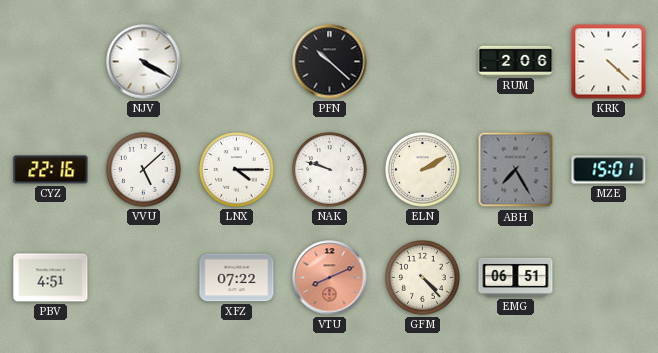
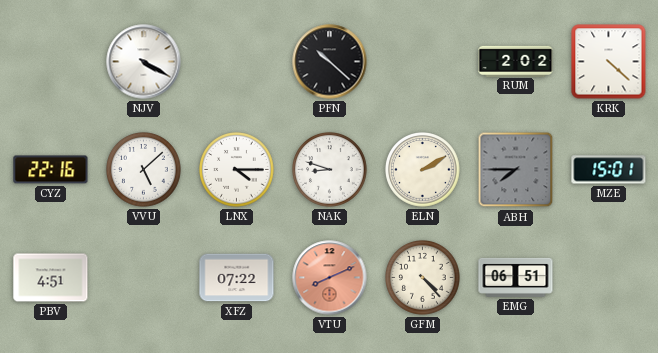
RUM: 2:06 -> 2:02
NAK: 9:48 -> 8:48
ABH: 7:25 -> 7:45
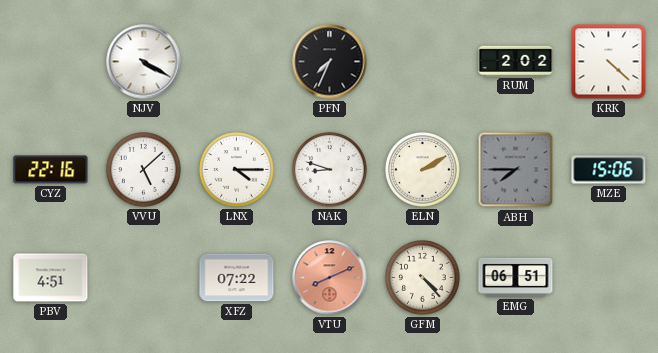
PFN: 10:22 -> 7:34
MZE: 15:01 -> 15:06
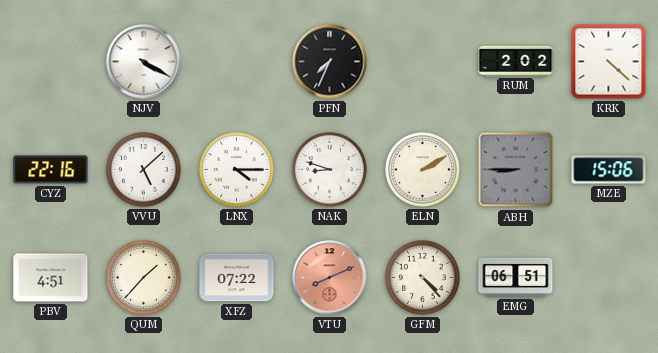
ABH: 7:45 -> 8:45
QUM: none -> 1:37
